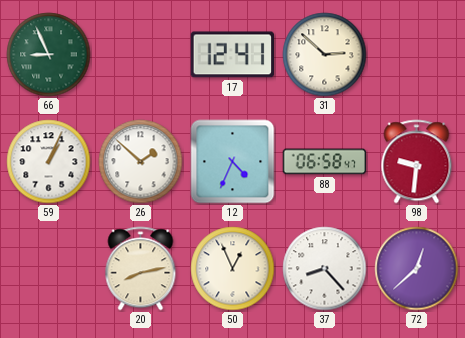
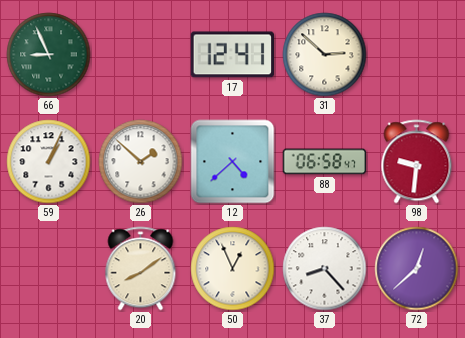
12: 4:34 -> 4:38
20: 8:13 -> 8:09
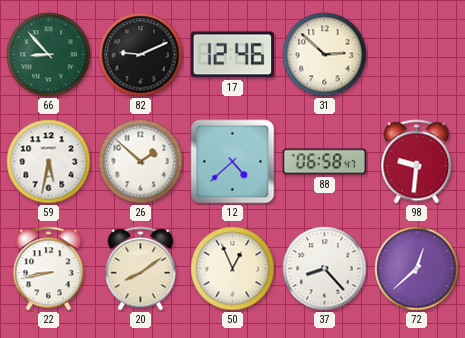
66: 8:56 -> 8:53
82: none -> 9:11
17: 12:41 -> 12:46
59: 1:04 -> 5:32
22: none -> 8:43
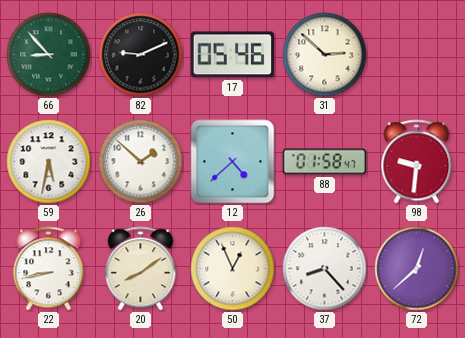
17: 12:46 -> 05:46
88: 06:58 -> 01:58
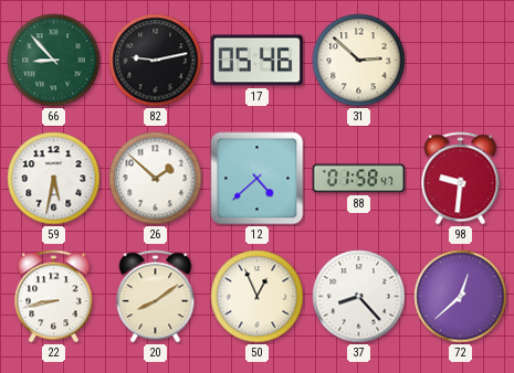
82: 9:11 -> 9:13
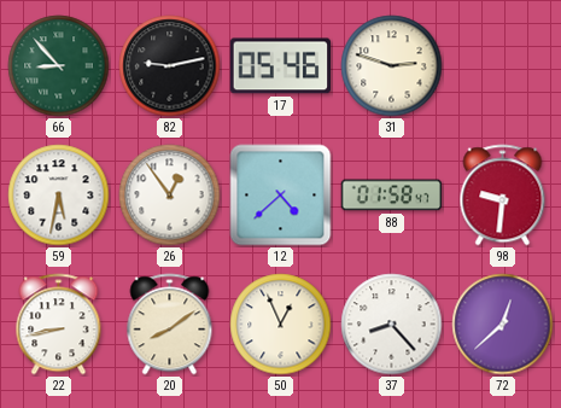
31: 2:52 -> 2:48
26: 1:52 -> 12:54
